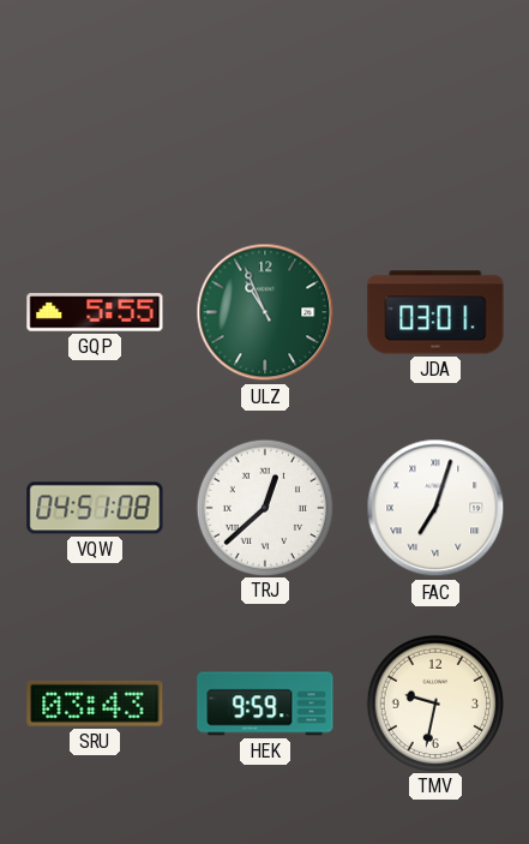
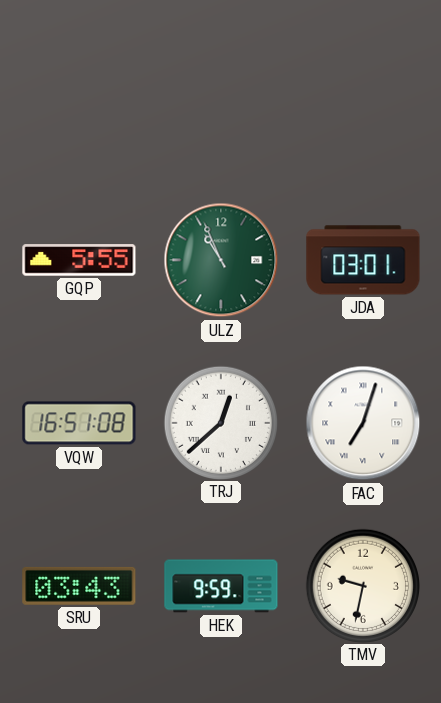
VQW: 04:51 -> 16:51
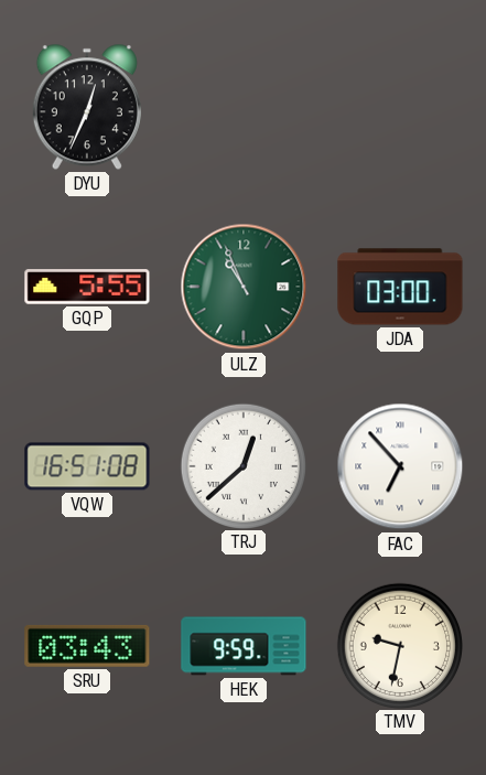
DYU: none -> 12:34
JDA: 03:01 -> 03:00
FAC: 7:03 -> 6:53
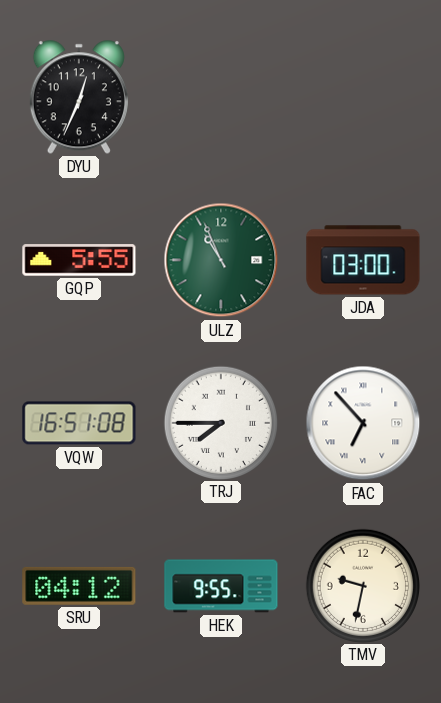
TRJ: 12:38 -> 7:45
SRU: 03:43 -> 04:12
HEK: 9:59 -> 9:55
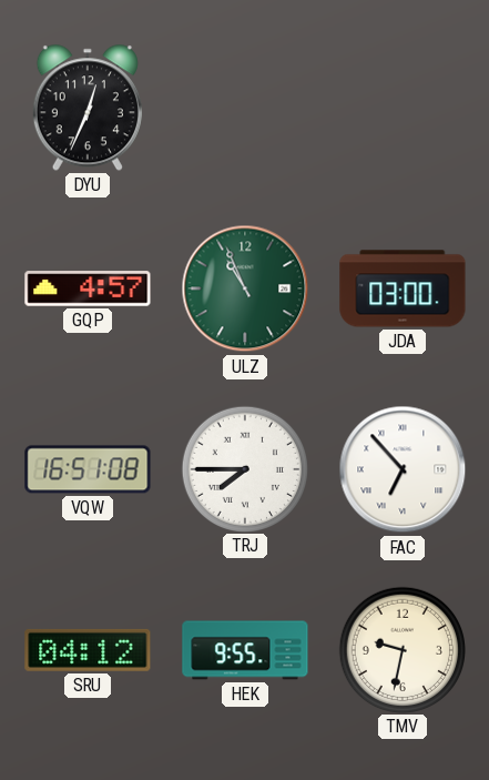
GQP: 5:55 -> 4:57
